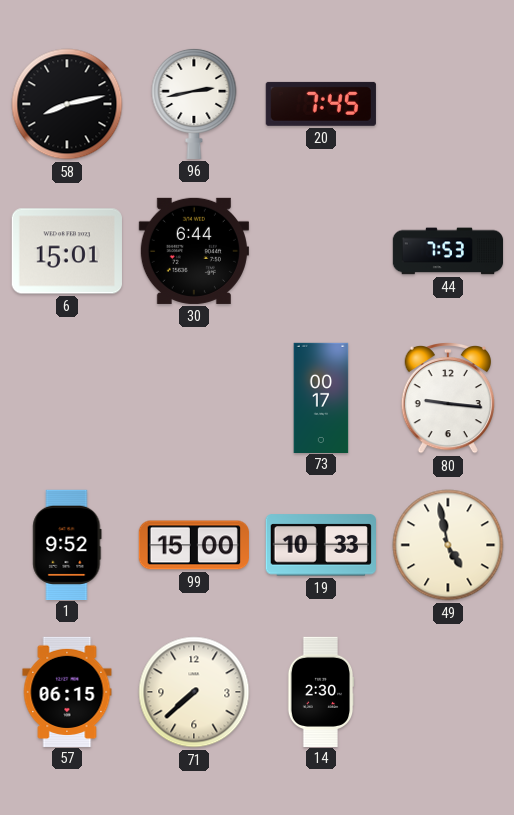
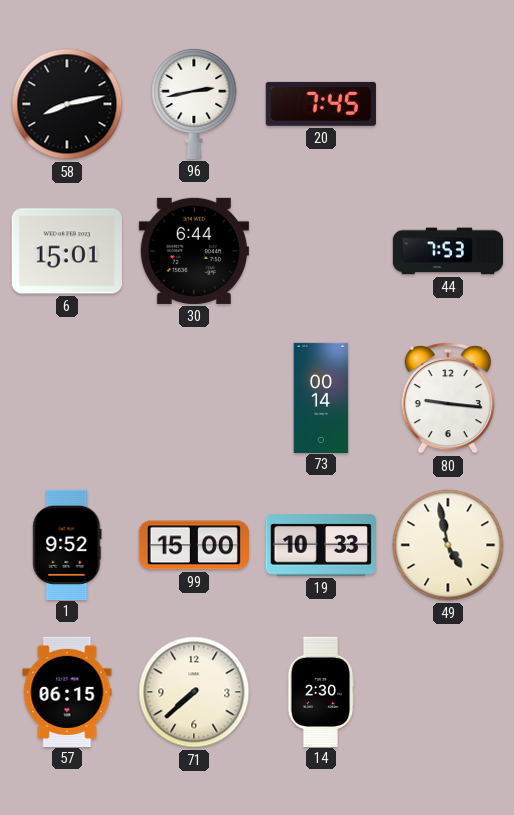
73: 00:17 -> 00:14
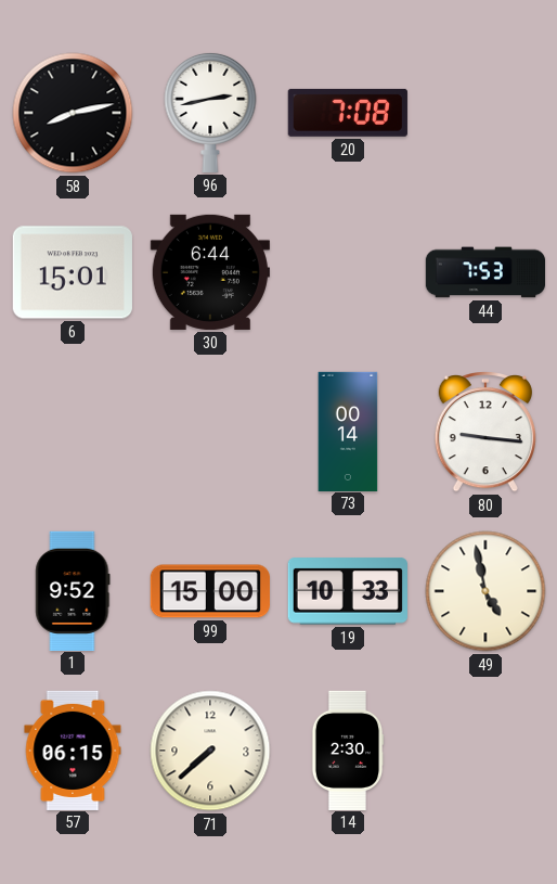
20: 7:45 -> 7:08
